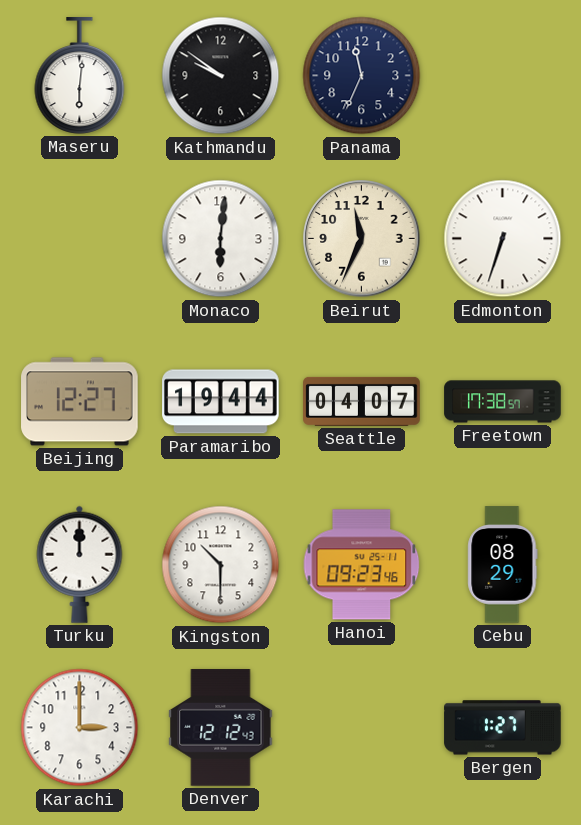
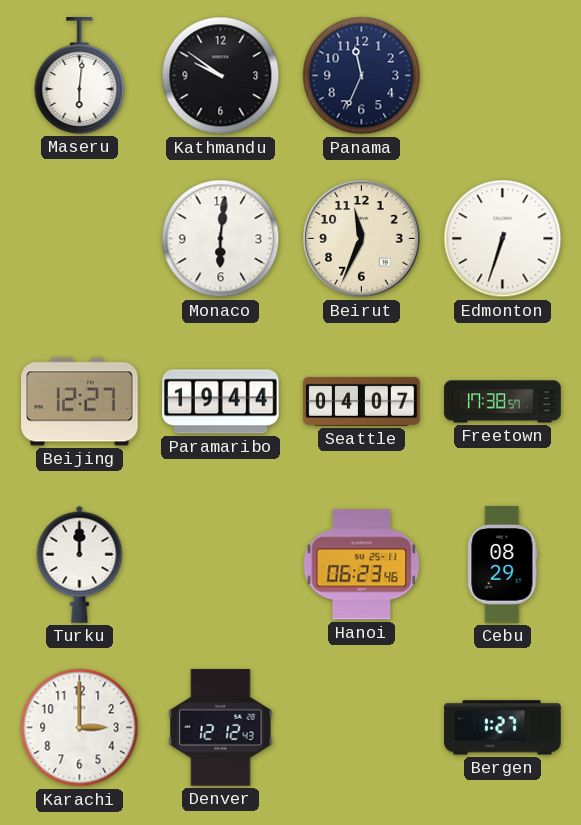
Kingston: 10:30 -> none
Hanoi: 09:23 -> 06:23
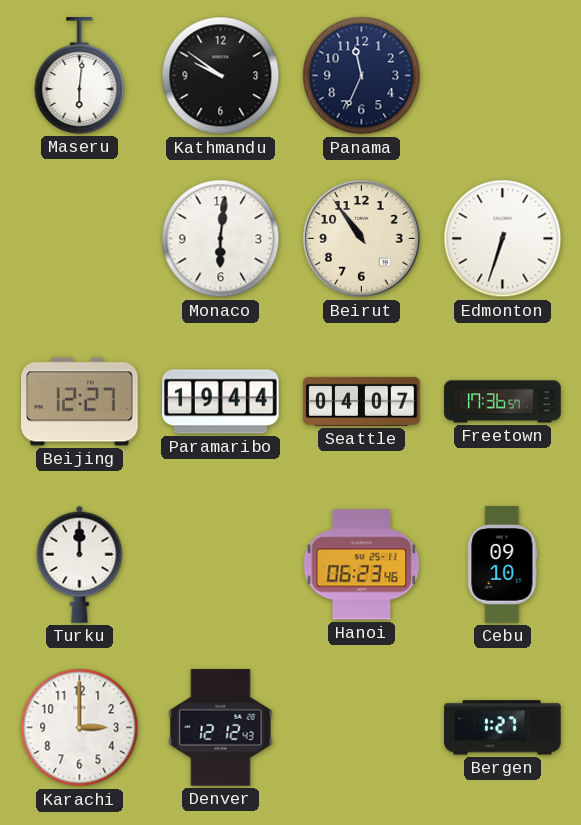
Beirut: 11:34 -> 10:54
Freetown: 17:38 -> 17:36
Cebu: 08:29 -> 09:10
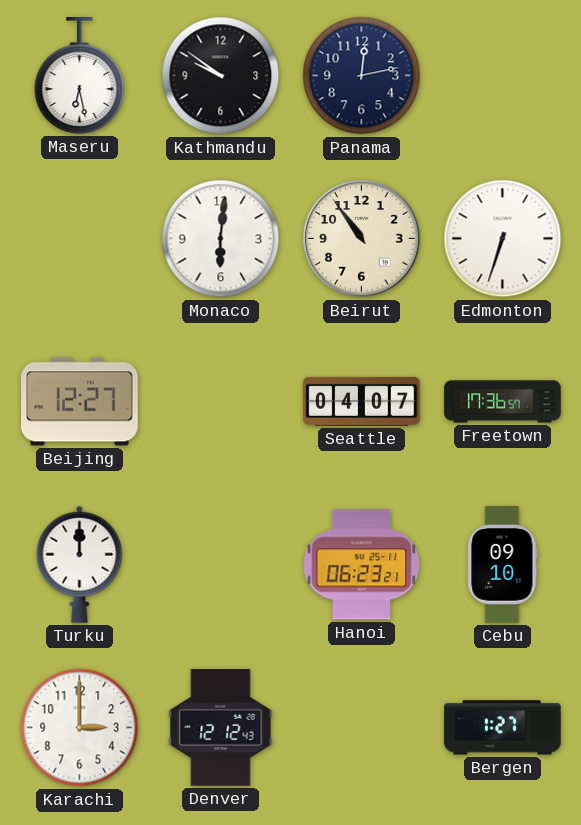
Maseru: 6:01 -> 6:28
Panama: 11:34 -> 12:13
Paramaribo: 19:44 -> none
Hanoi: 06:23:46 -> 06:23:21
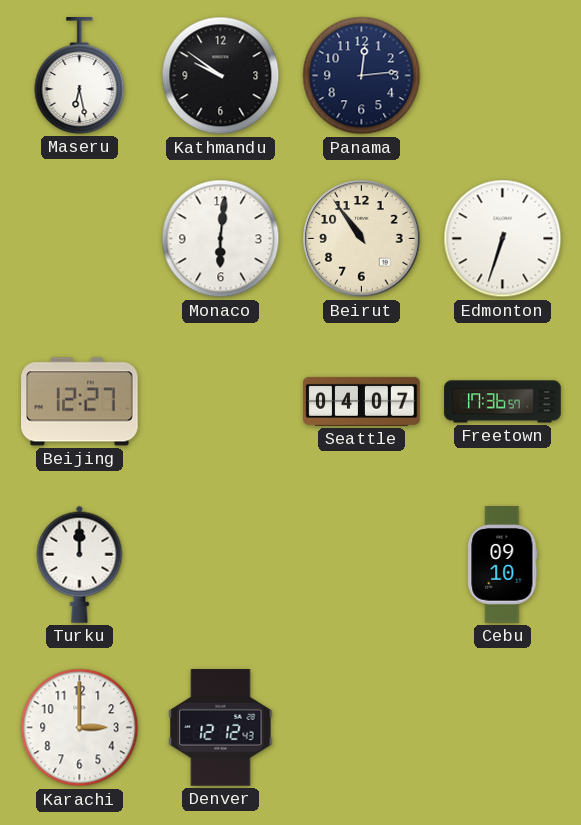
Panama: 12:13 -> 12:14
Hanoi: 06:23 -> none
Bergen: 1:27 -> none
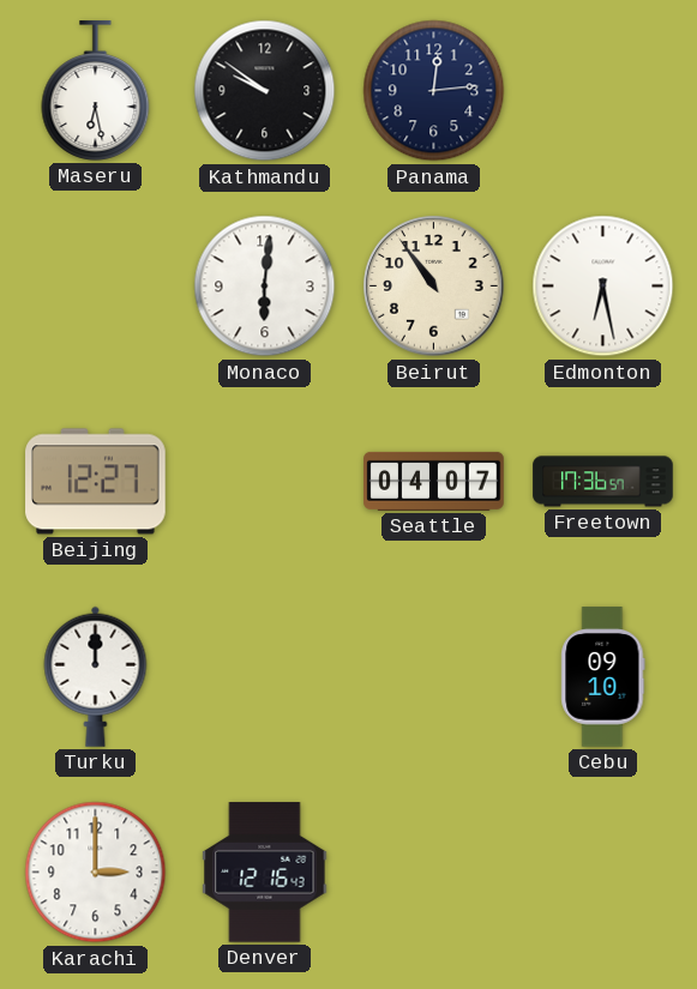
Edmonton: 6:33 -> 6:28
Denver: 12:12 -> 12:16
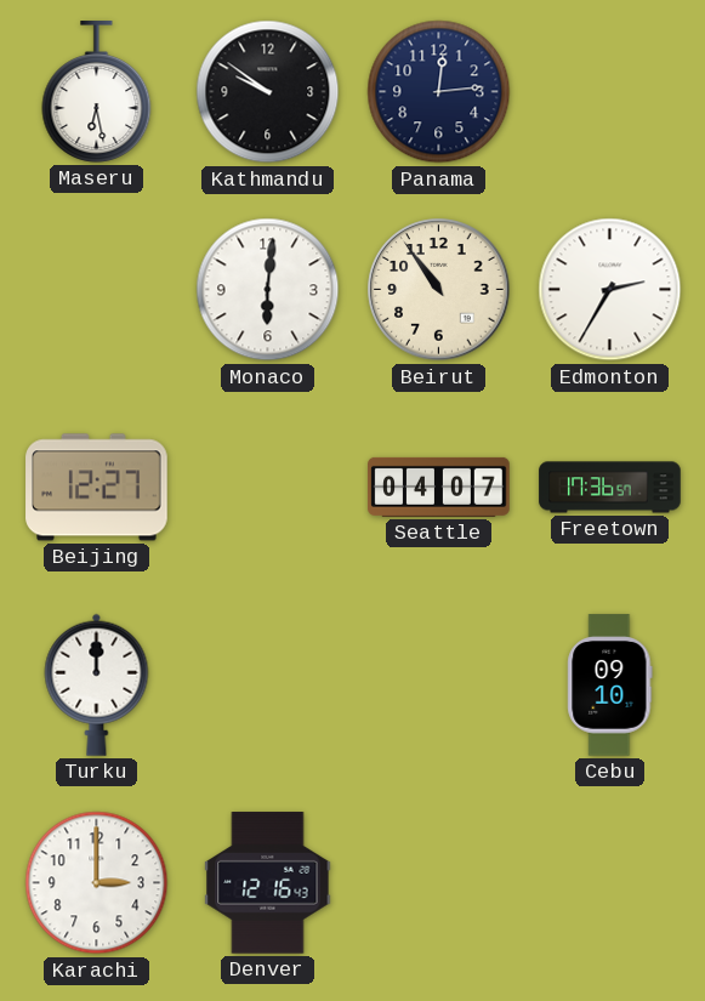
Edmonton: 6:28 -> 2:35
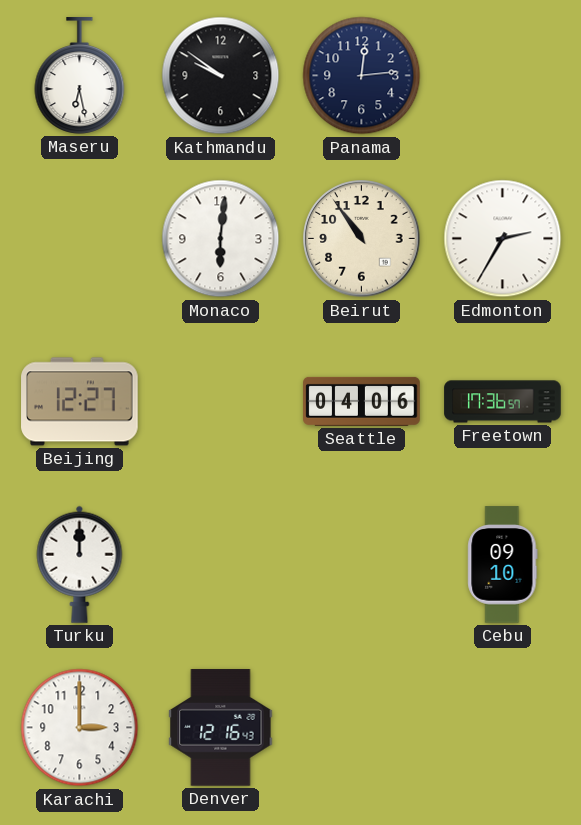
Seattle: 04:07 -> 04:06
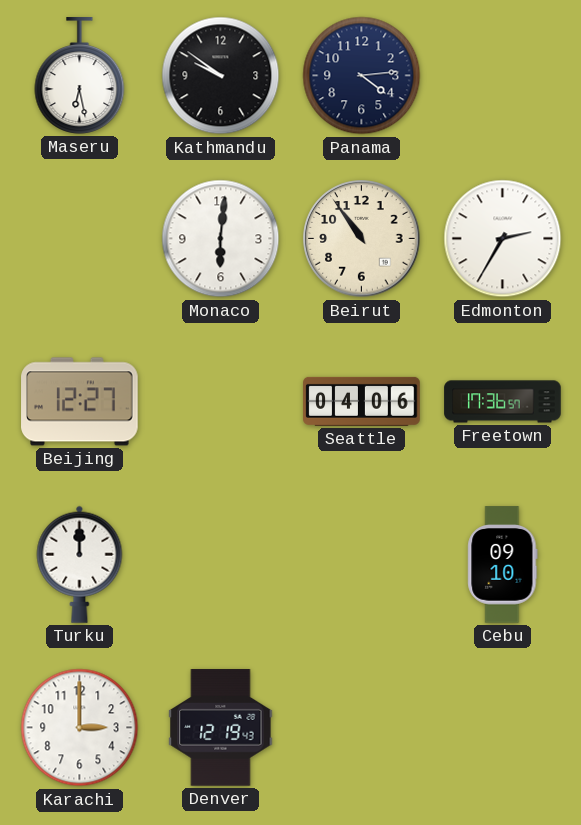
Panama: 12:14 -> 4:14
Denver: 12:16 -> 12:19
